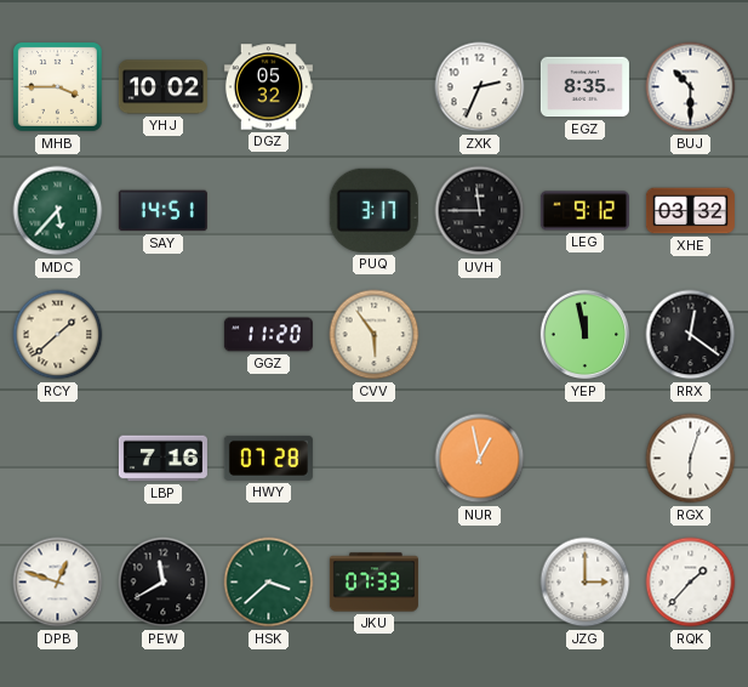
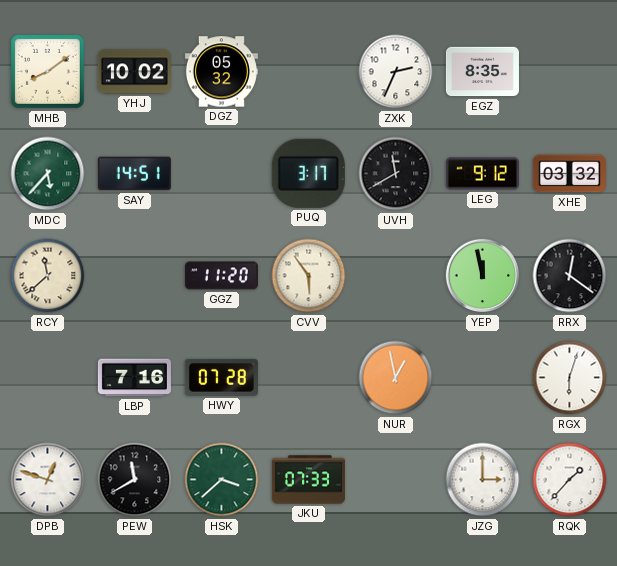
MHB: 3:45 -> 8:09
BUJ: 10:30 -> none
UVH: 11:45 -> 11:40
RCY: 1:38 -> 11:38
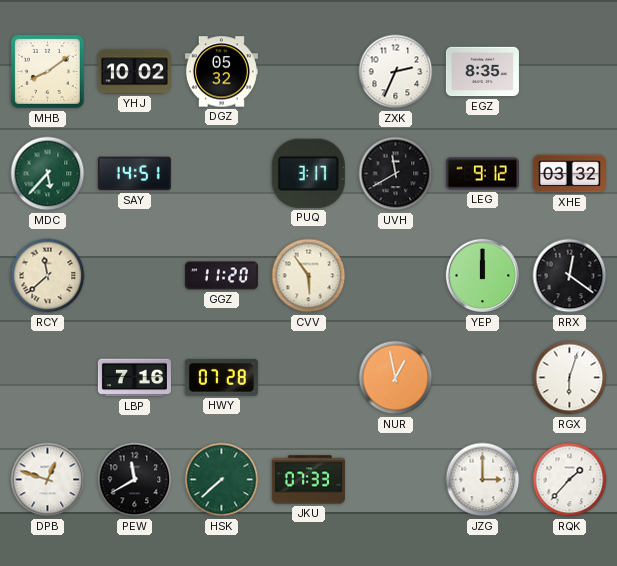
YEP: 11:58 -> 12:00
HSK: 3:38 -> 7:38
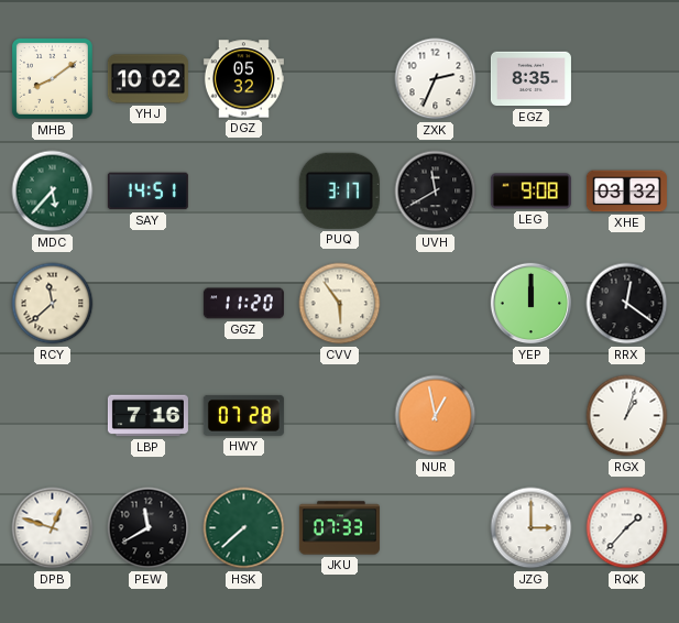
LEG: 9:12 -> 9:08
RGX: 6:03 -> 1:03
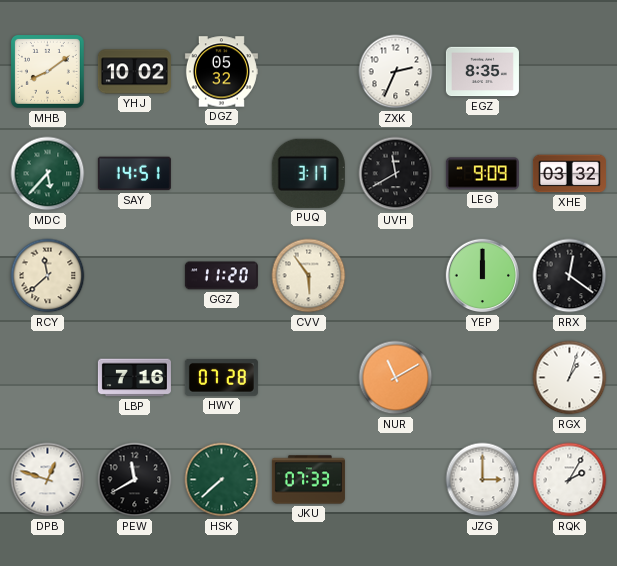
LEG: 9:08 -> 9:09
NUR: 12:58 -> 11:10
RQK: 1:37 -> 2:05
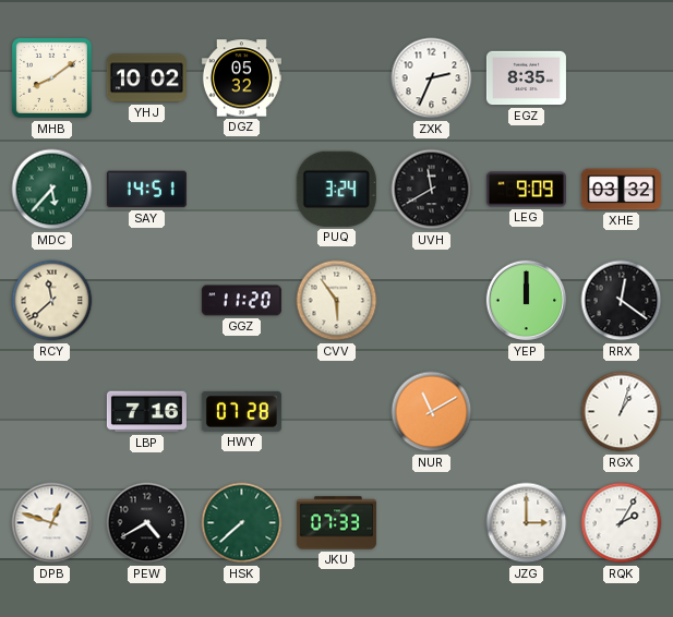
PUQ: 3:17 -> 3:24
PEW: 11:40 -> 4:40
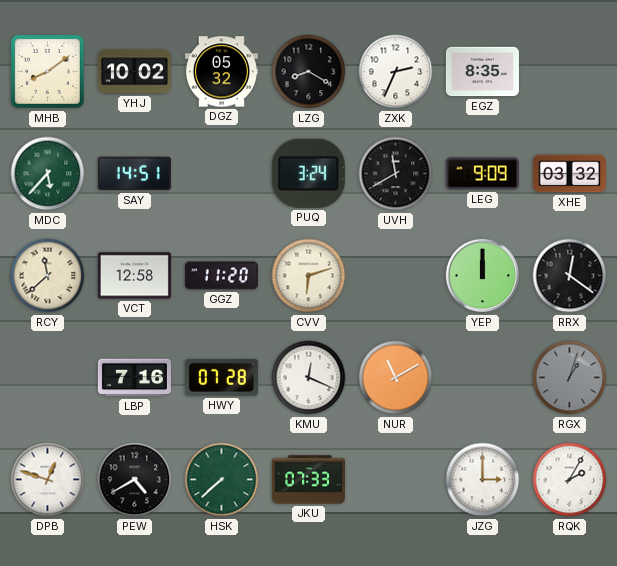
LZG: none -> 8:20
VCT: none -> 12:58
CVV: 5:54 -> 6:12
KMU: none -> 12:19
RGX dial: white -> grey
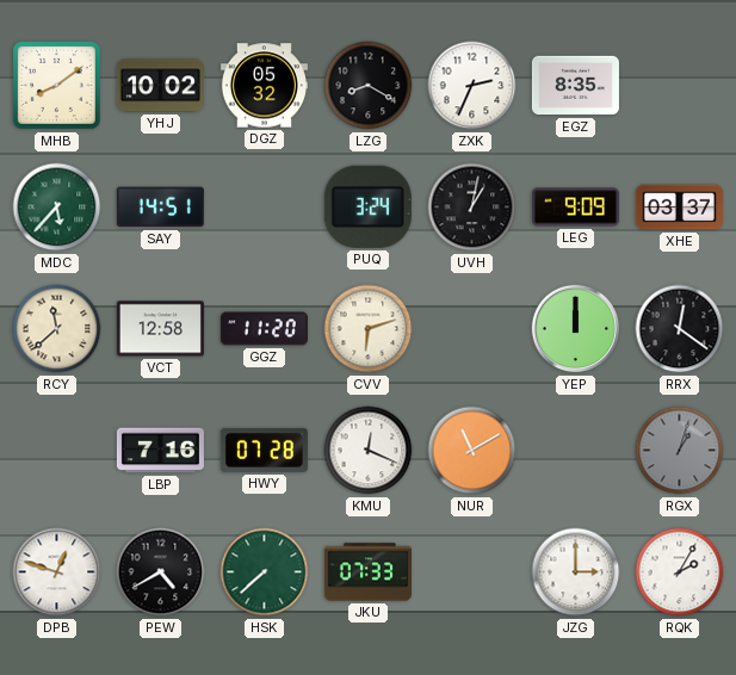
UVH: 11:40 -> 1:02
XHE: 03:32 -> 03:37
